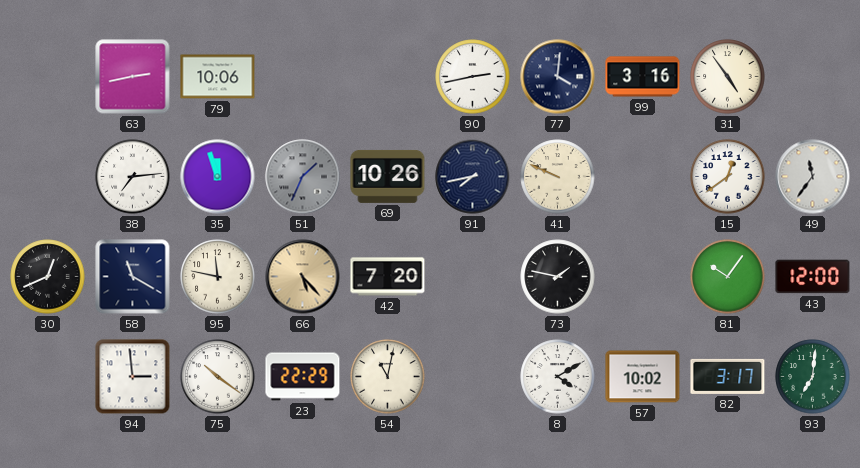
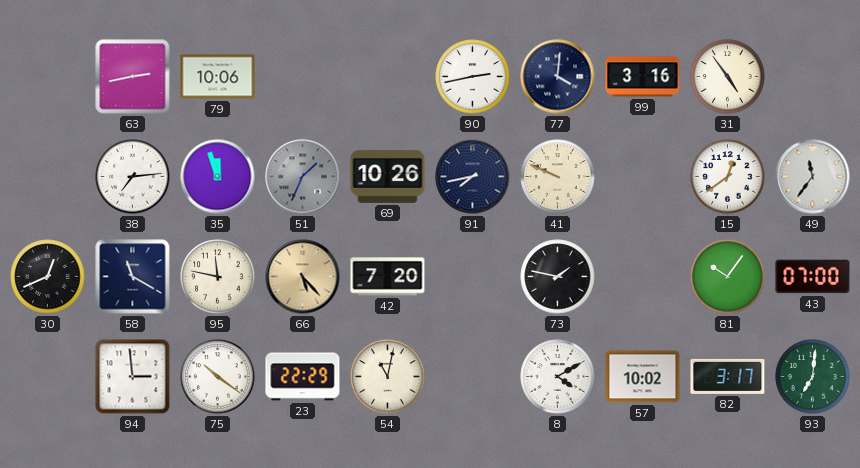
43: 12:00 -> 07:00
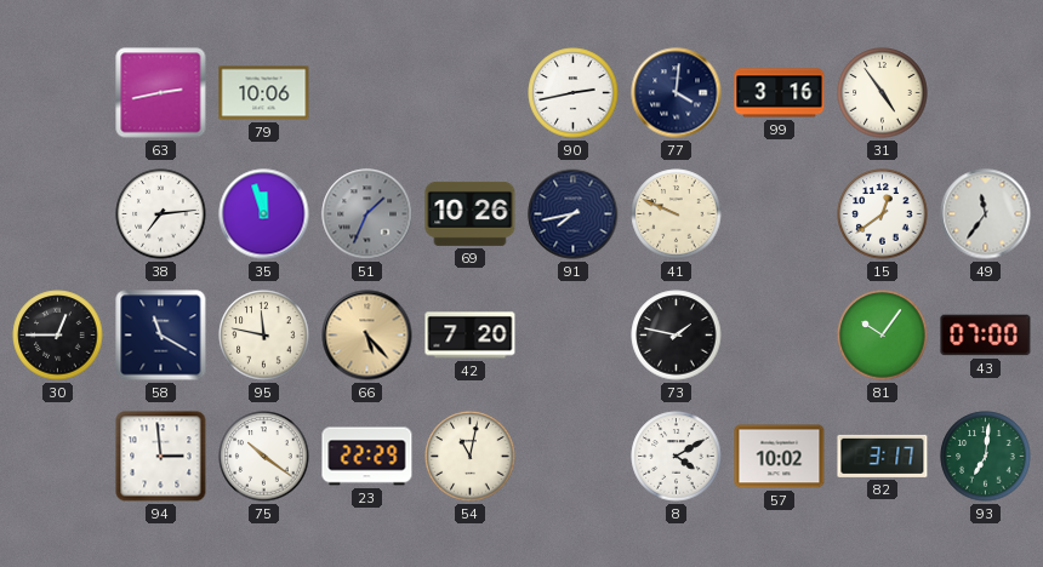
30: 12:41 -> 12:45
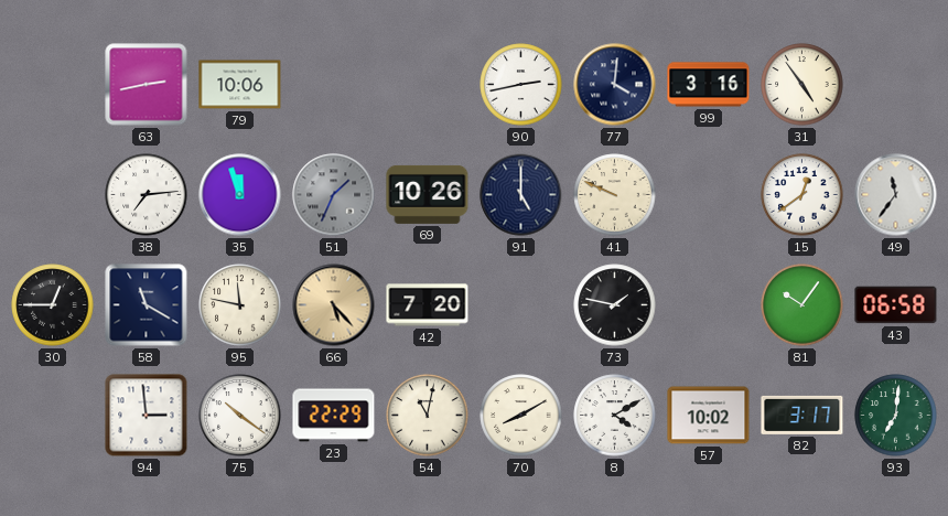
91: 7:43 -> 5:00
43: 07:00 -> 06:58
70: none -> 8:10
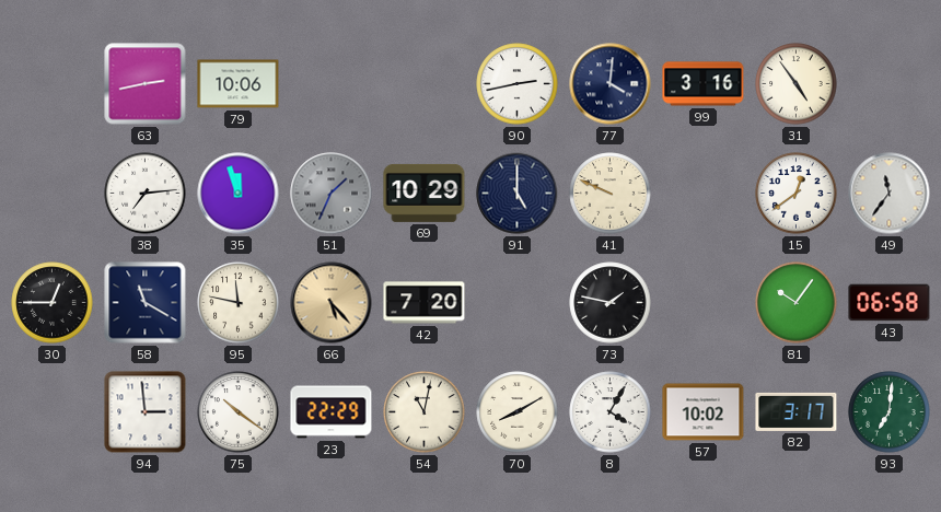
69: 10:26 -> 10:29
8: 4:10 -> 4:05
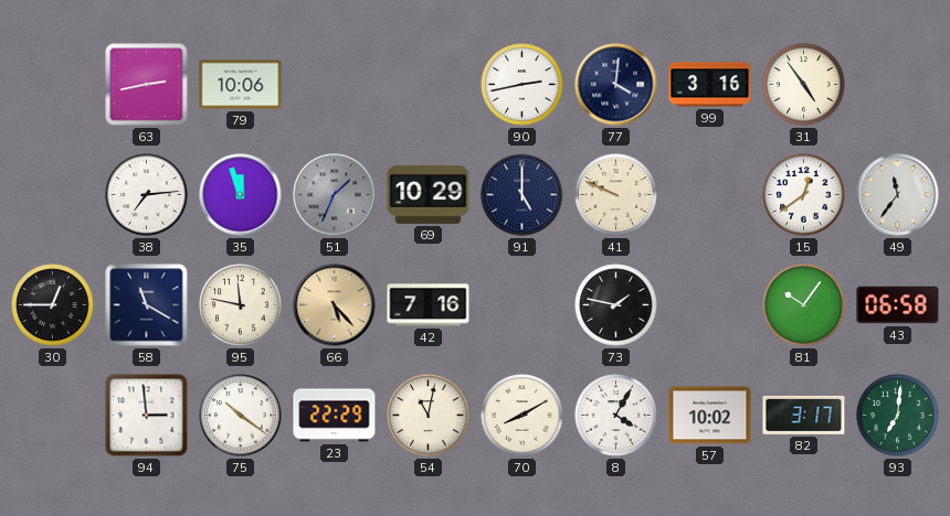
42: 7:20 -> 7:16
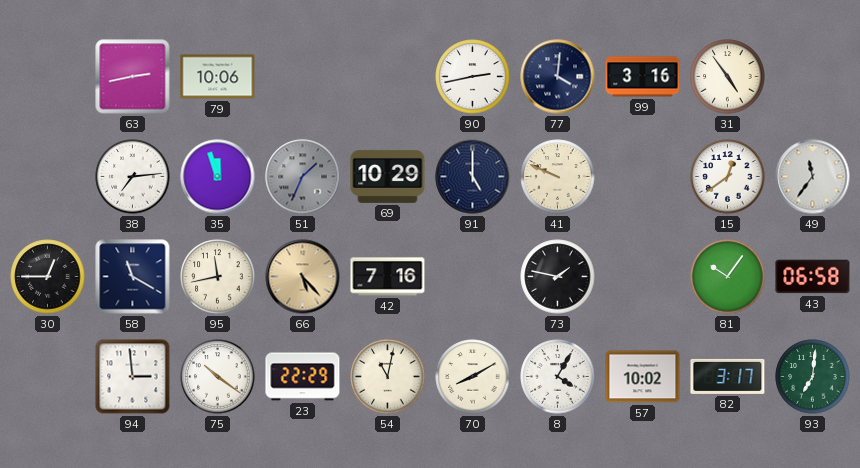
95: 11:47 -> 11:43
